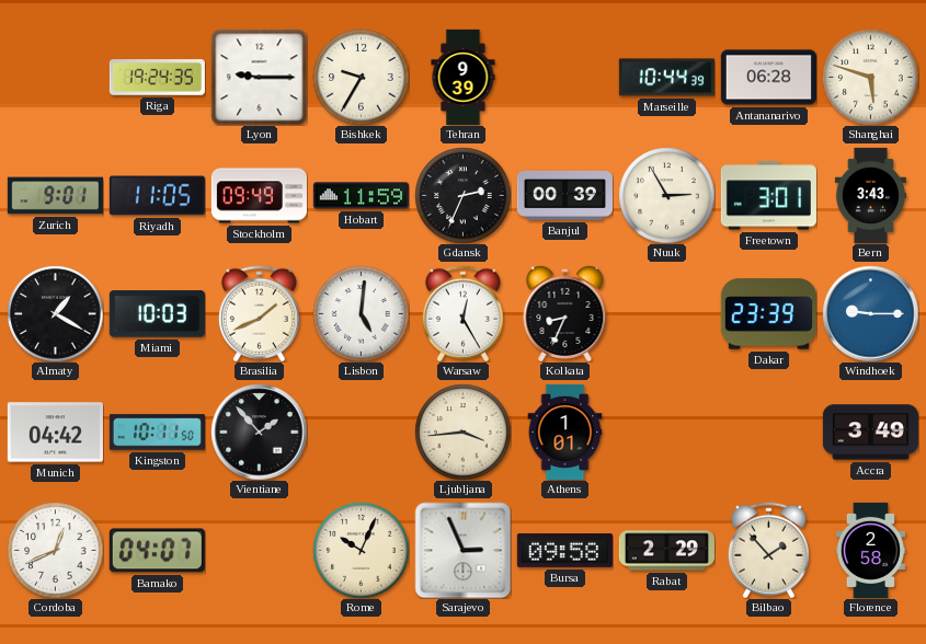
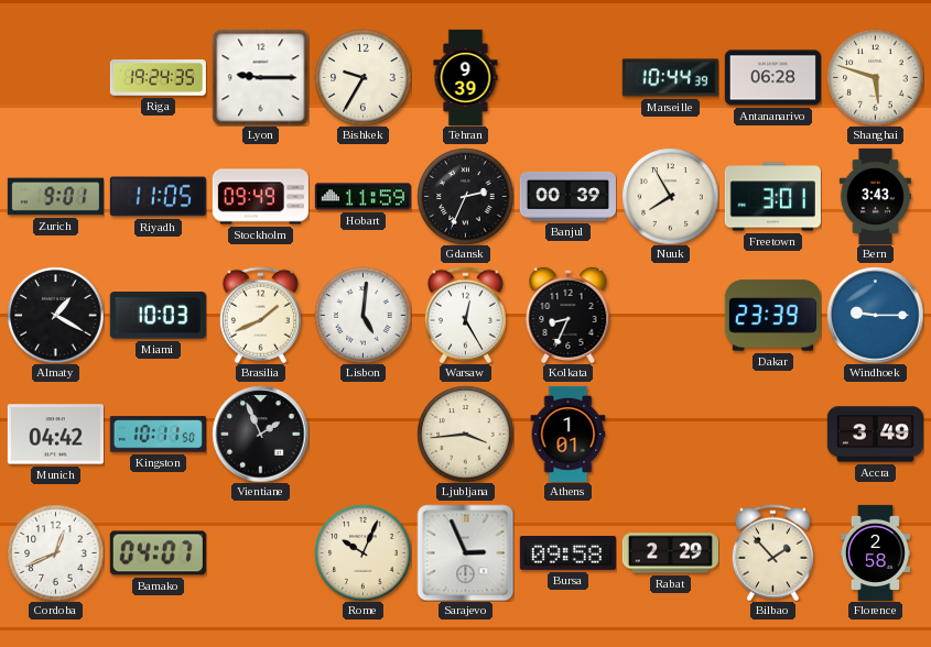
Nuuk: 2:55 -> 7:55
Vientiane: 1:53 -> 1:56
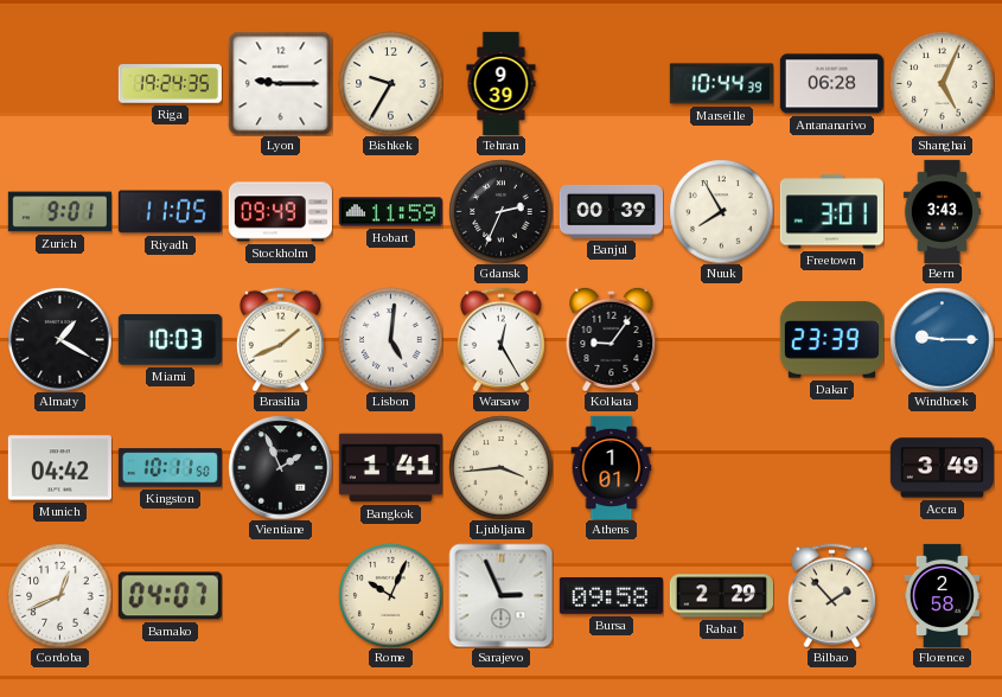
Shanghai: 5:48 -> 5:04
Kolkata: 8:34 -> 9:06
Bangkok: none -> 1:41
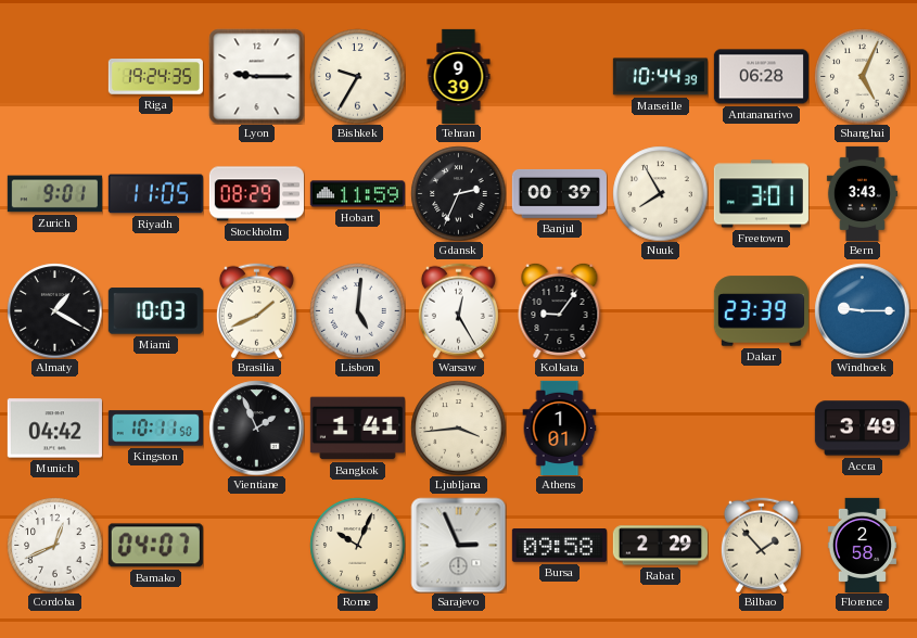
Stockholm: 09:49 -> 08:29
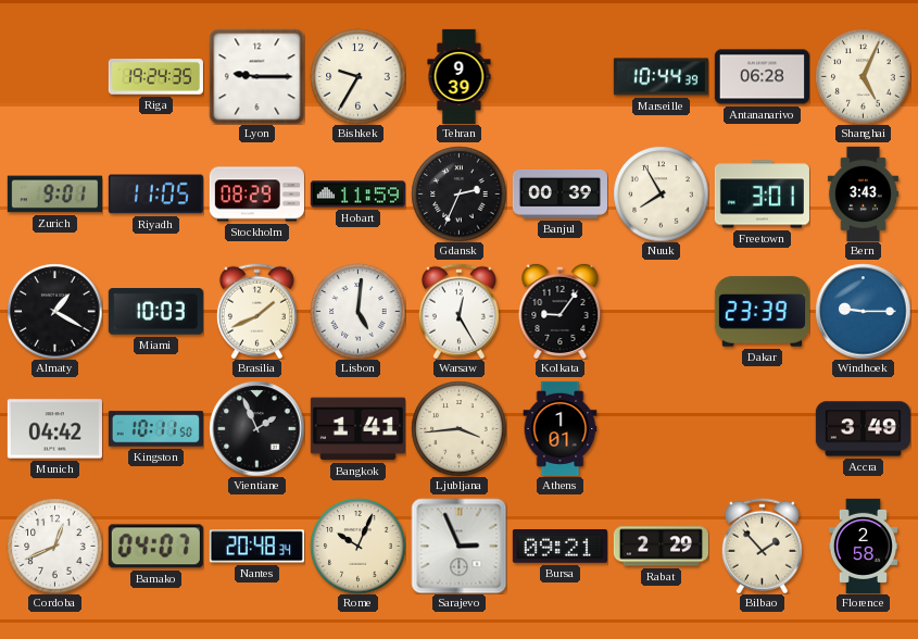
Nantes: none -> 20:48
Bursa: 09:58 -> 09:21
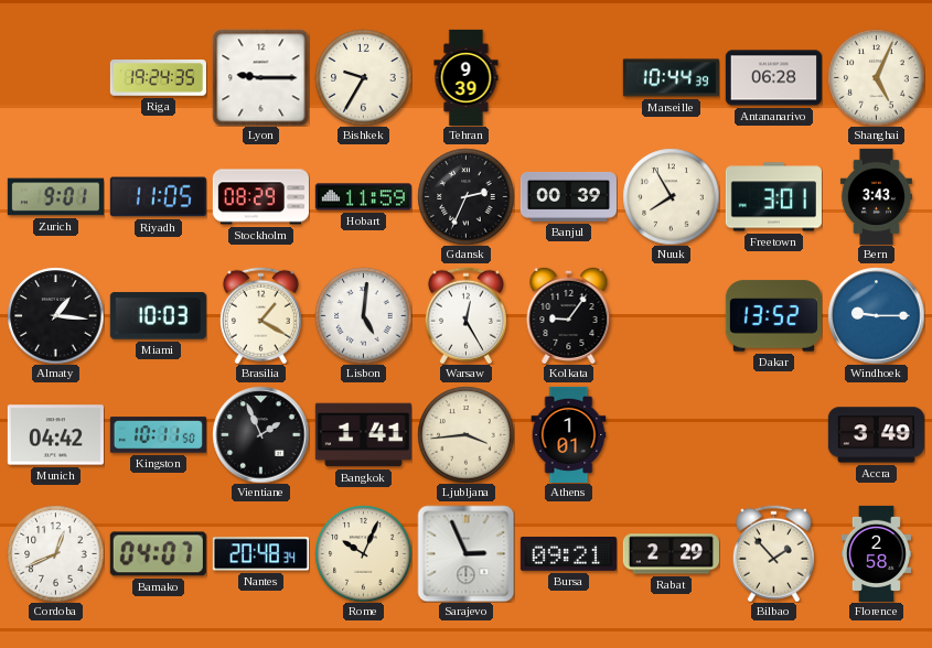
Almaty: 1:20 -> 1:16
Brasilia: 1:41 -> 1:20
Dakar: 23:39 -> 13:52
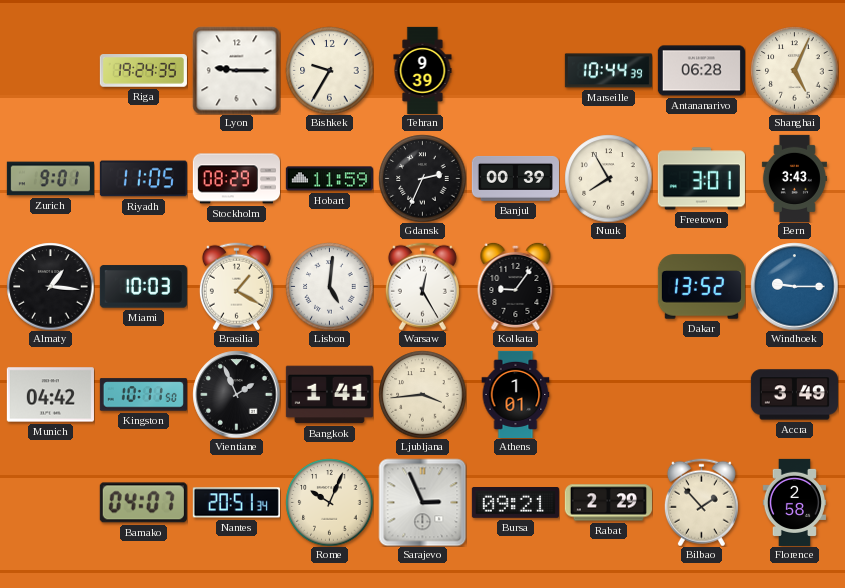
Cordoba: 12:41 -> none
Nantes: 20:48 -> 20:51
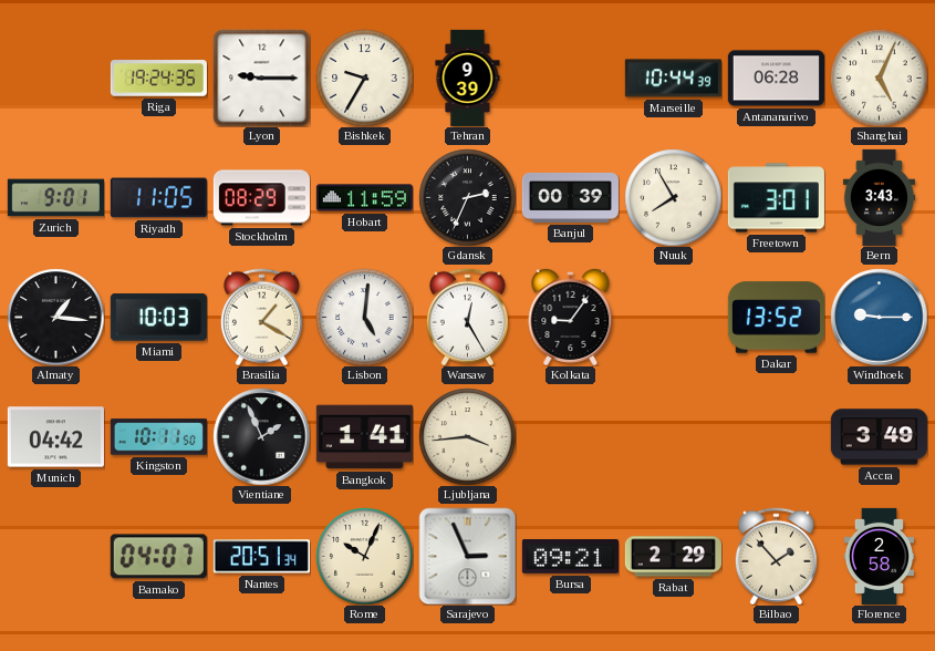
Athens: 1:01 -> none
